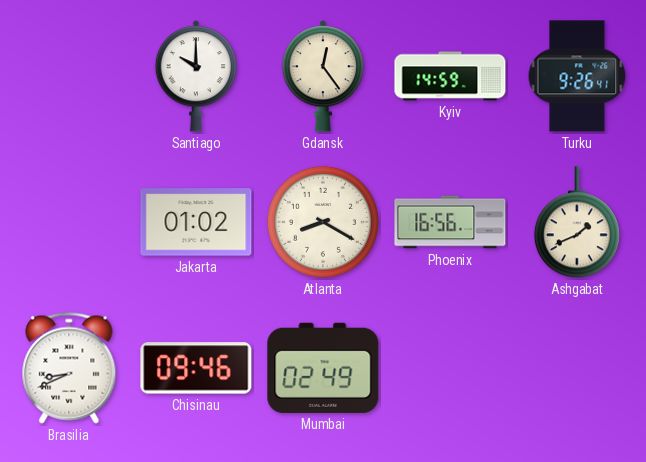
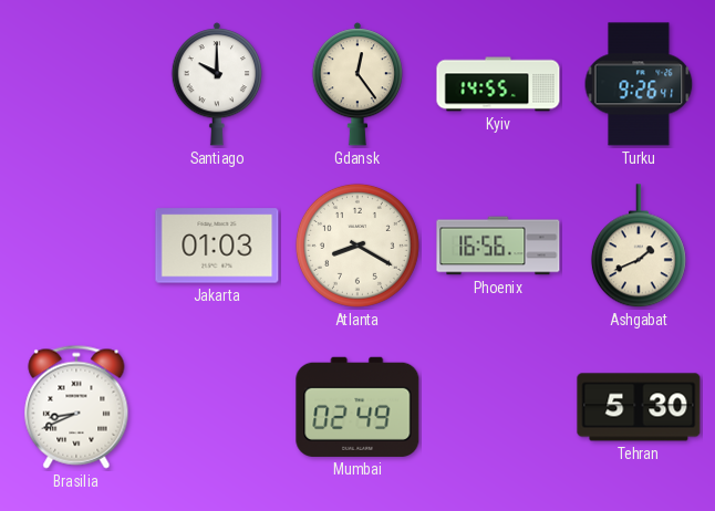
Kyiv: 14:59 -> 14:55
Jakarta: 01:02 -> 01:03
Chisinau: 09:46 -> none
Tehran: none -> 5:30
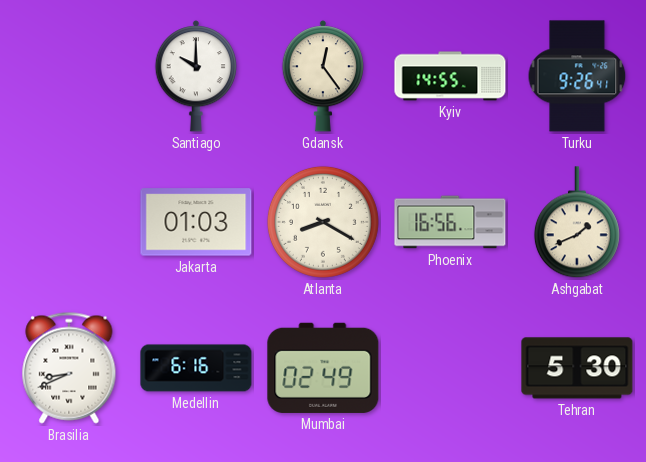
Medellin: none -> 6:16
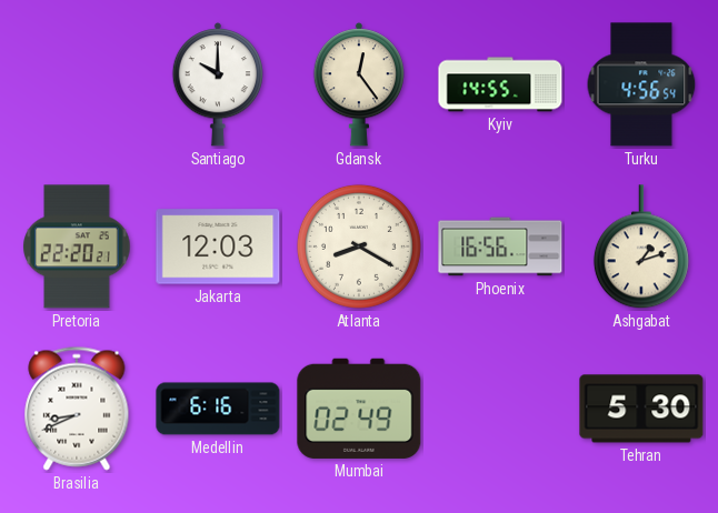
Turku: 9:26 -> 4:56
Pretoria: none -> 22:20
Jakarta: 01:03 -> 12:03
Ashgabat: 1:41 -> 1:12
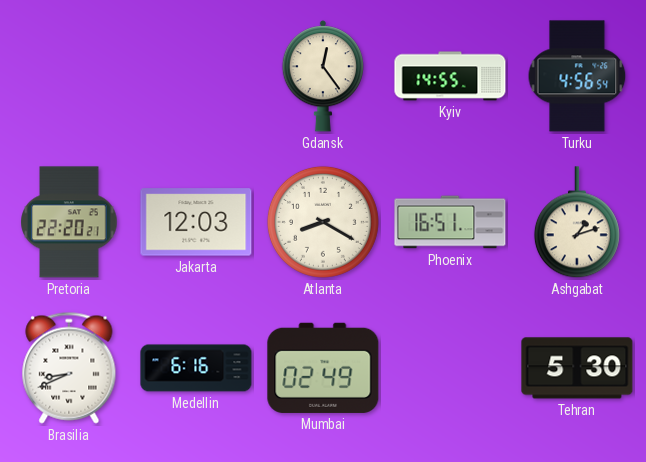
Santiago: 10:00 -> none
Phoenix: 16:56 -> 16:51
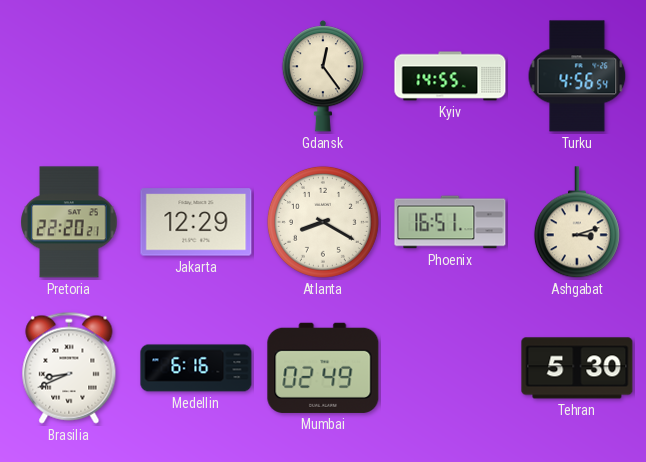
Jakarta: 12:03 -> 12:29
Ashgabat: 1:12 -> 3:12
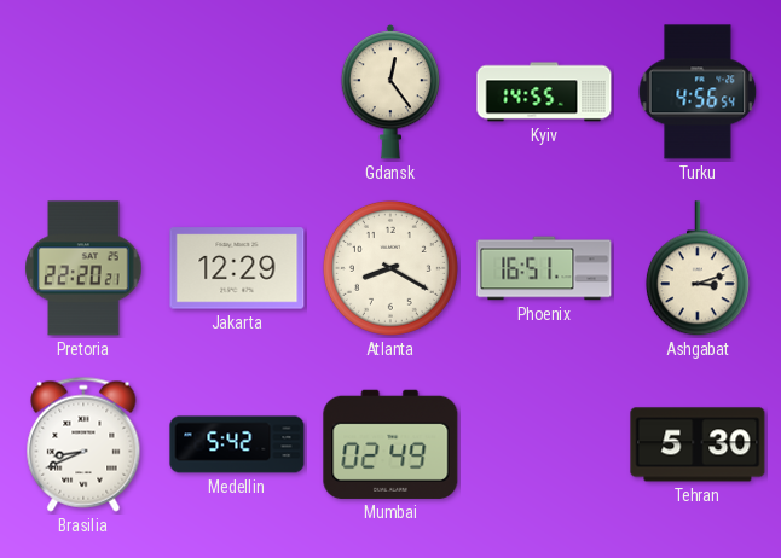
Medellin: 6:16 -> 5:42
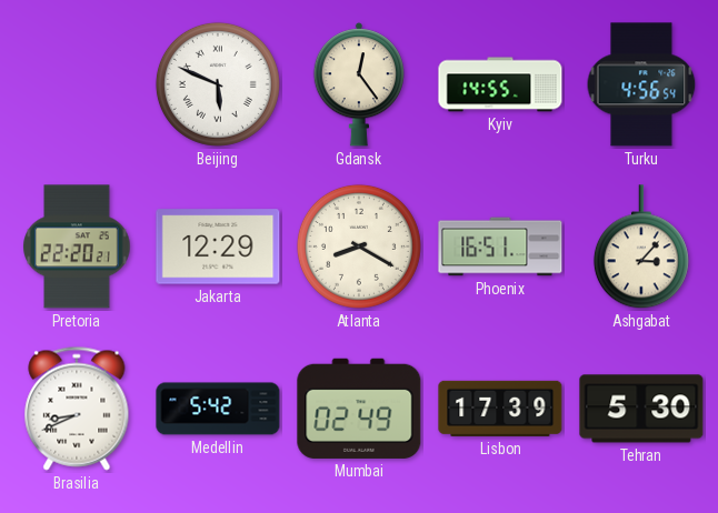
Beijing: none -> 5:49
Ashgabat: 3:12 -> 3:07
Lisbon: none -> 17:39
